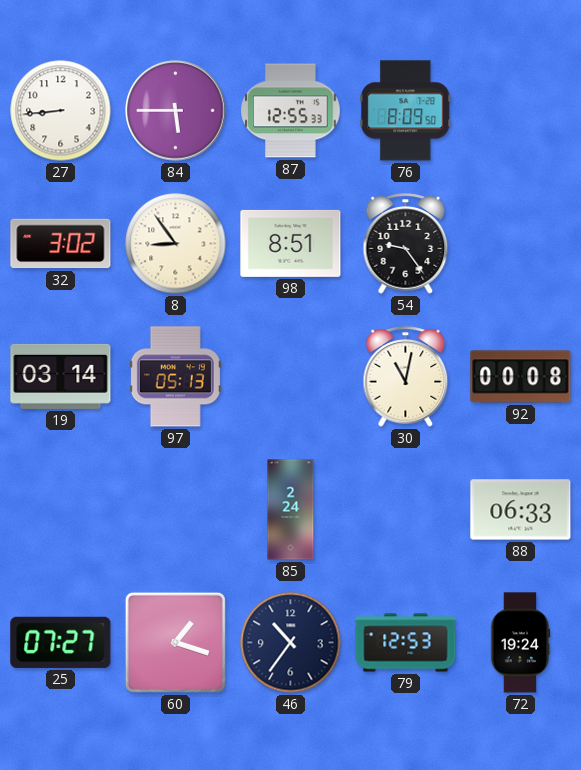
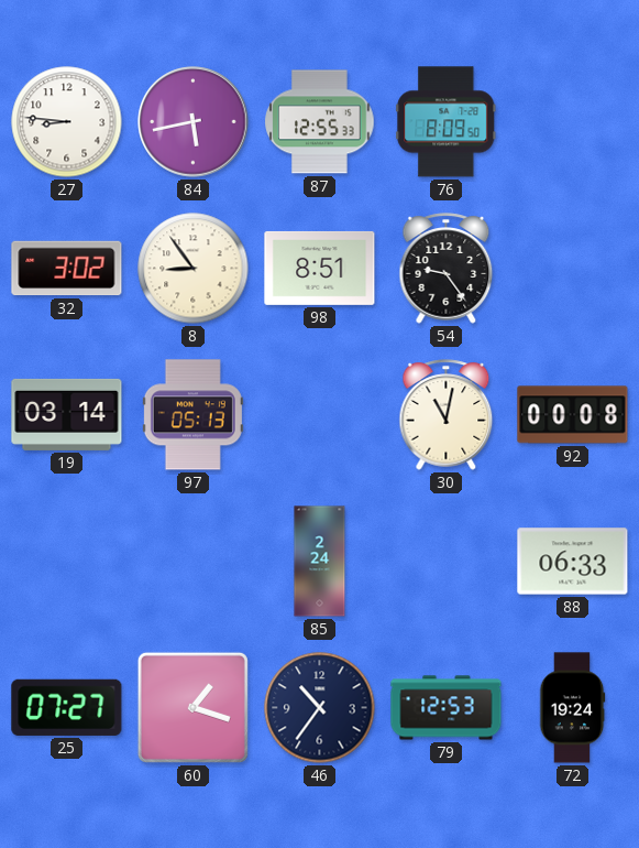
27: 8:44 -> 8:46
84: 5:45 -> 5:43
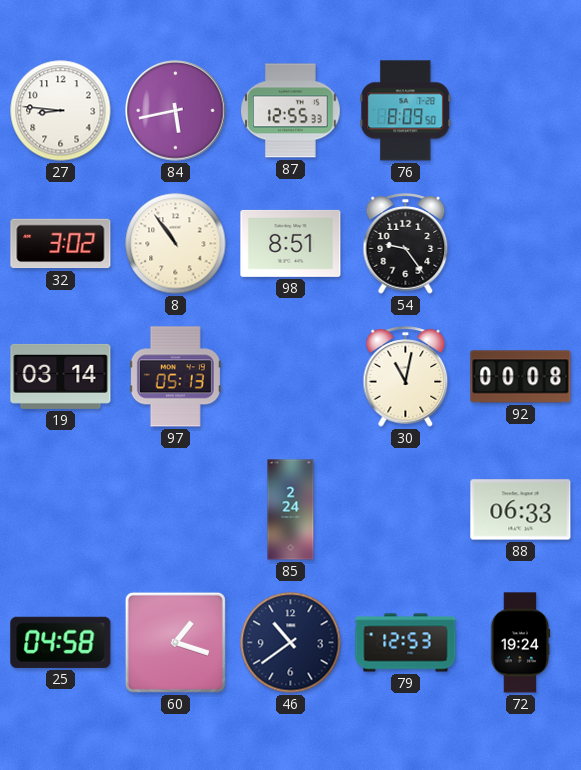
8: 8:54 -> 10:54
25: 07:27 -> 04:58
46: 10:36 -> 10:39
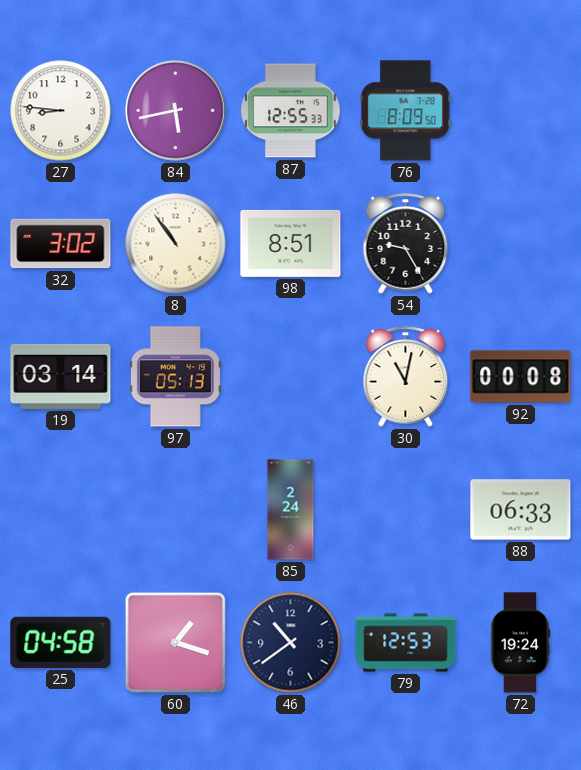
54: 9:24 -> 9:25
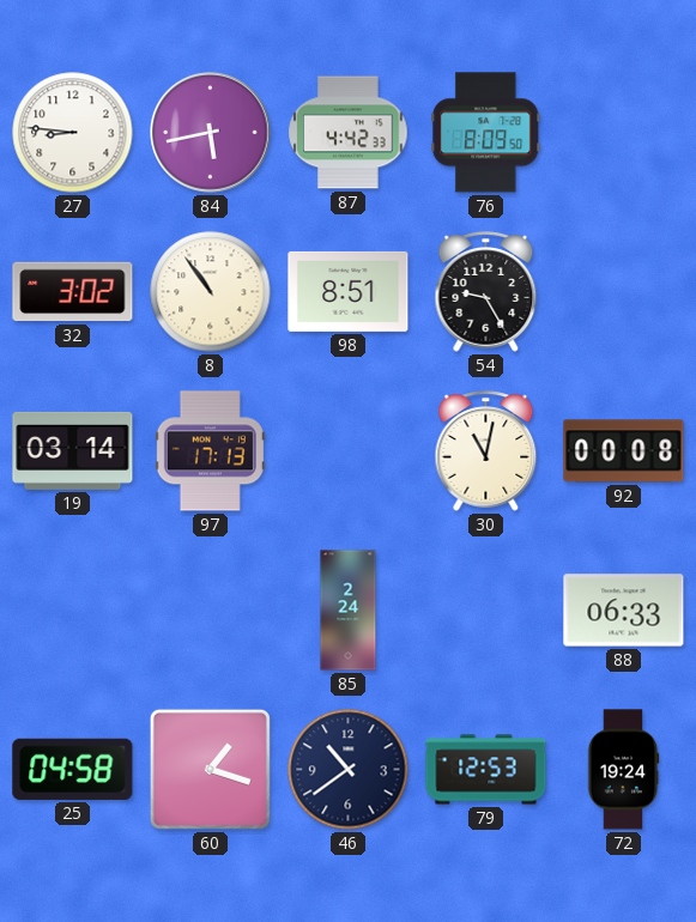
87: 12:55 -> 4:42
97: 05:13 -> 17:13
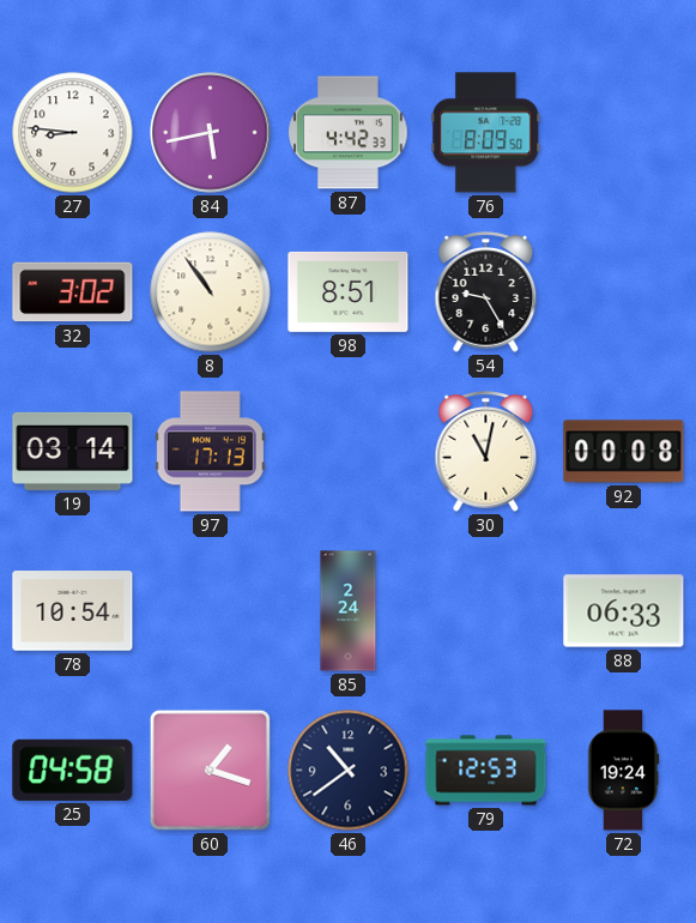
78: none -> 10:54
